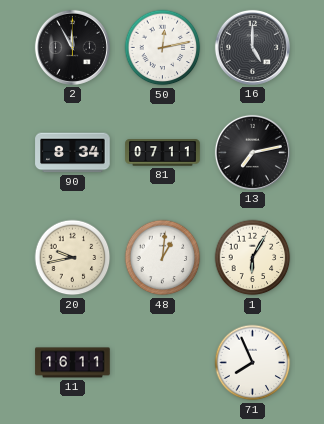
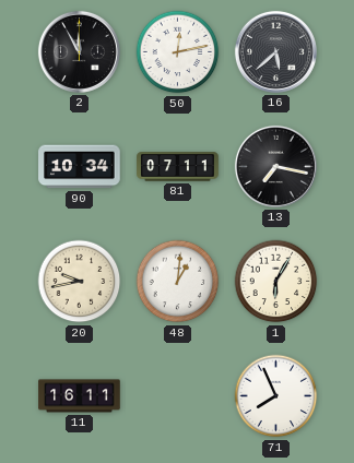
16: 5:00 -> 5:38
90: 8:34 -> 10:34
13: 7:13 -> 7:17
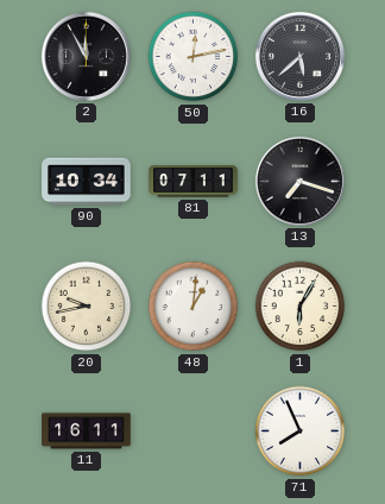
13: 7:17 -> 7:18
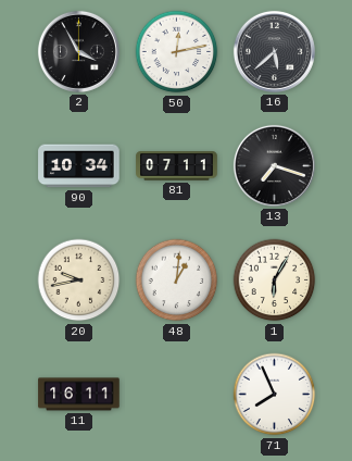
2: 11:55 -> 3:55
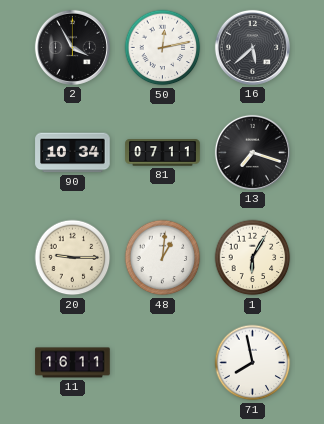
20: 9:43 -> 9:15
71: 7:56 -> 7:58
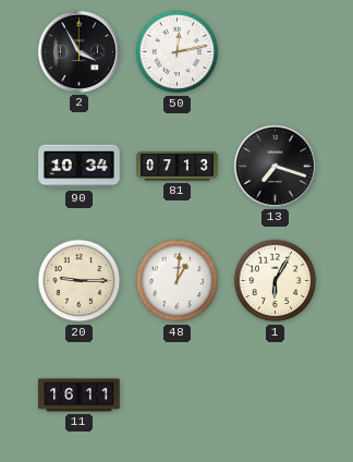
16: 5:38 -> none
81: 07:11 -> 07:13
71: 7:58 -> none
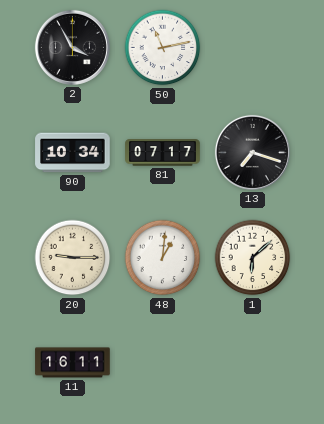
50: 12:13 -> 11:13
81: 07:13 -> 07:17
1: 6:05 -> 6:08
